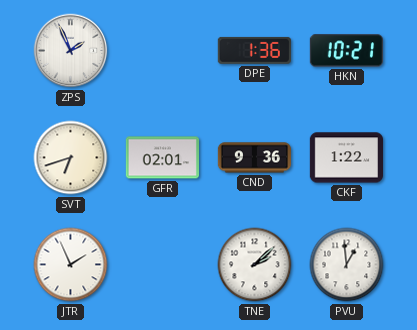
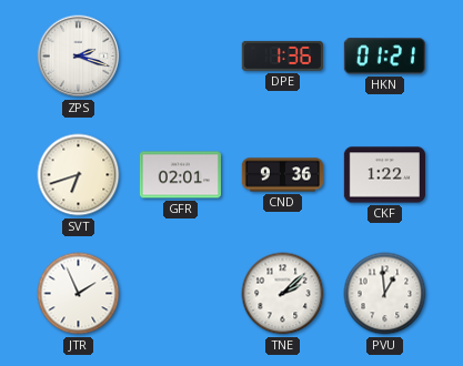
ZPS: 1:56 -> 2:18
HKN: 10:21 -> 01:21
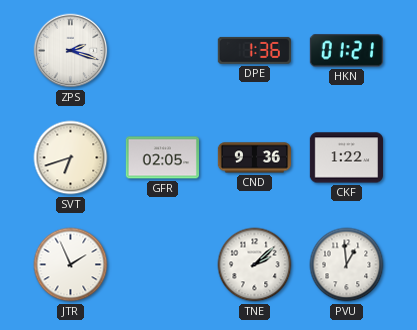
GFR: 02:01 -> 02:05
